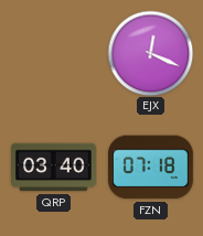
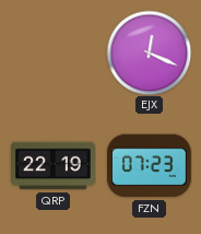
QRP: 03:40 -> 22:19
FZN: 07:18 -> 07:23
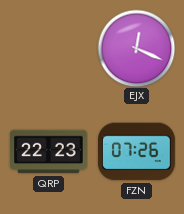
QRP: 22:19 -> 22:23
FZN: 07:23 -> 07:26
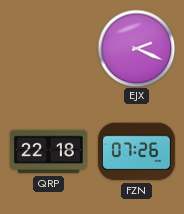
EJX: 12:19 -> 2:19
QRP: 22:23 -> 22:18
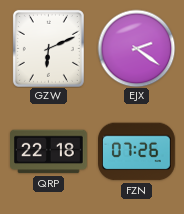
GZW: none -> 6:11
EJX: 2:19 -> 2:21
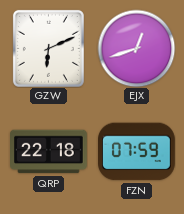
EJX: 2:21 -> 12:42
FZN: 07:26 -> 07:59
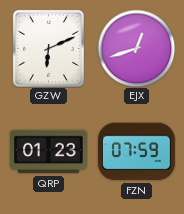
QRP: 22:18 -> 01:23
